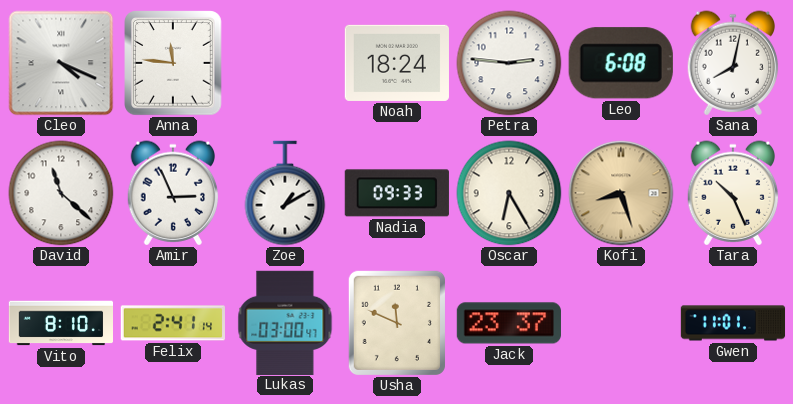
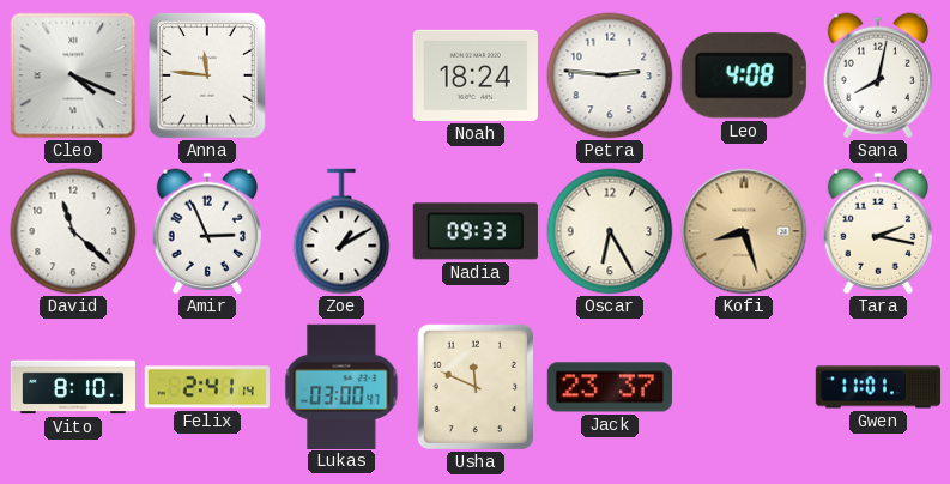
Leo: 6:08 -> 4:08
Tara: 10:26 -> 2:17
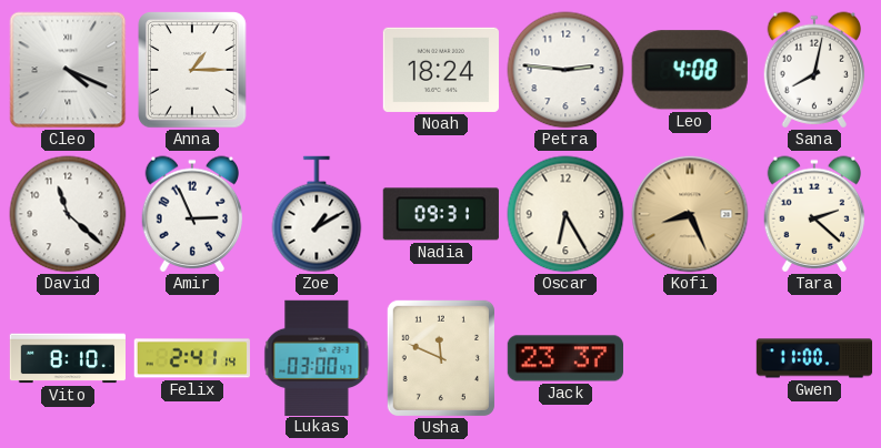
Anna: 11:46 -> 1:15
Nadia: 09:33 -> 09:31
Kofi: 8:27 -> 8:26
Tara: 2:17 -> 2:22
Gwen: 11:01 -> 11:00
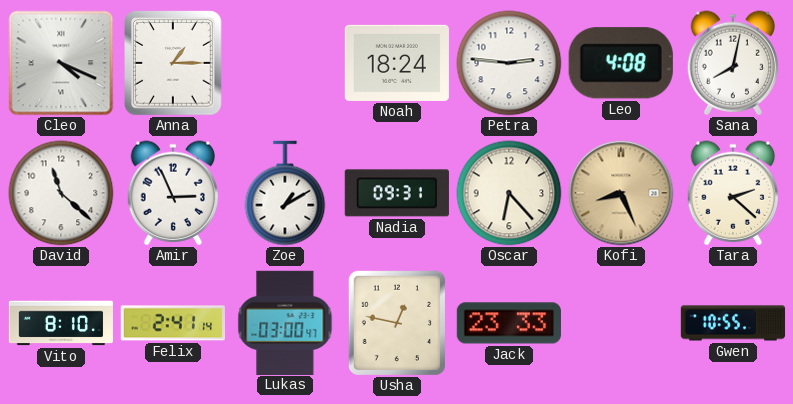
Oscar: 6:25 -> 6:23
Usha: 11:49 -> 12:47
Jack: 23:37 -> 23:33
Gwen: 11:00 -> 10:55
